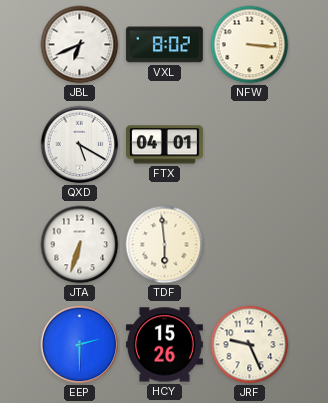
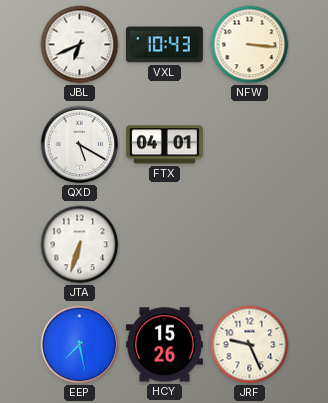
VXL: 8:02 -> 10:43
TDF: 5:59 -> none
EEP: 2:30 -> 7:28
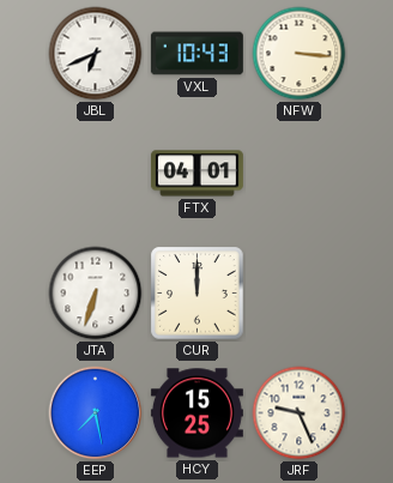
QXD: 5:20 -> none
CUR: none -> 12:00
HCY: 15:26 -> 15:25
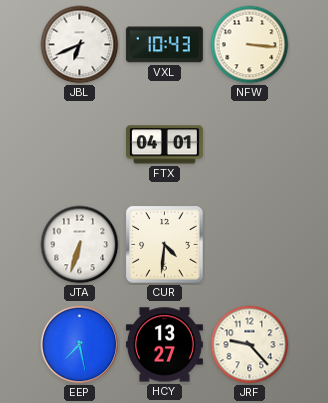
CUR: 12:00 -> 4:31
HCY: 15:25 -> 13:27
JRF: 9:26 -> 9:23
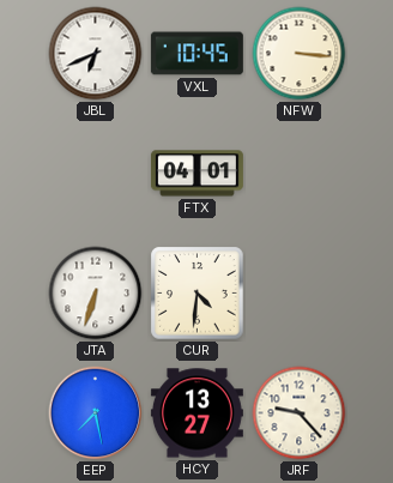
VXL: 10:43 -> 10:45
